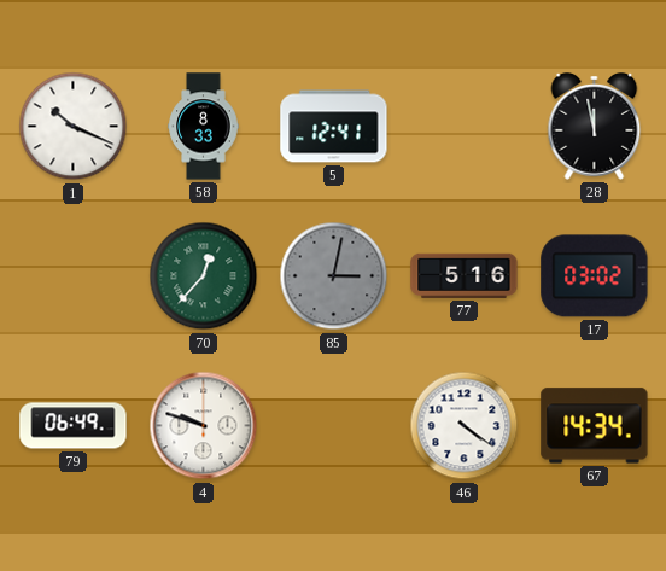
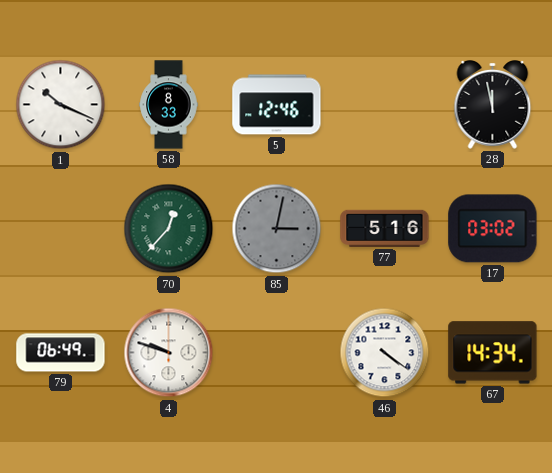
5: 12:41 -> 12:46
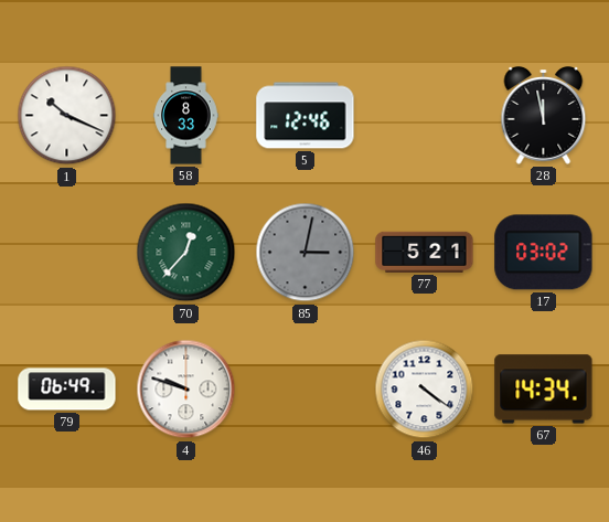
77: 5:16 -> 5:21
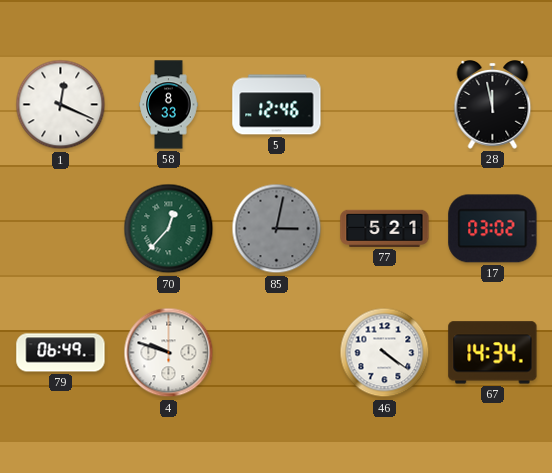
1: 10:19 -> 12:19
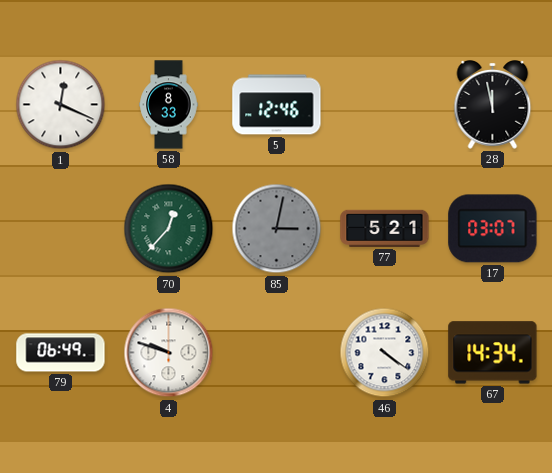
17: 03:02 -> 03:07
